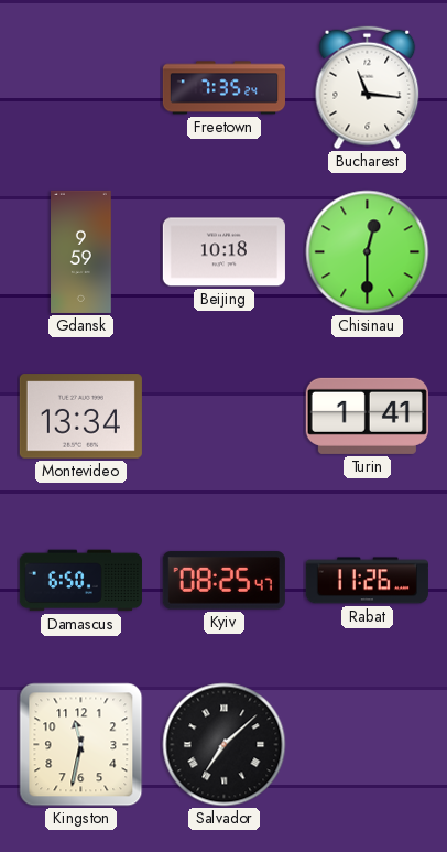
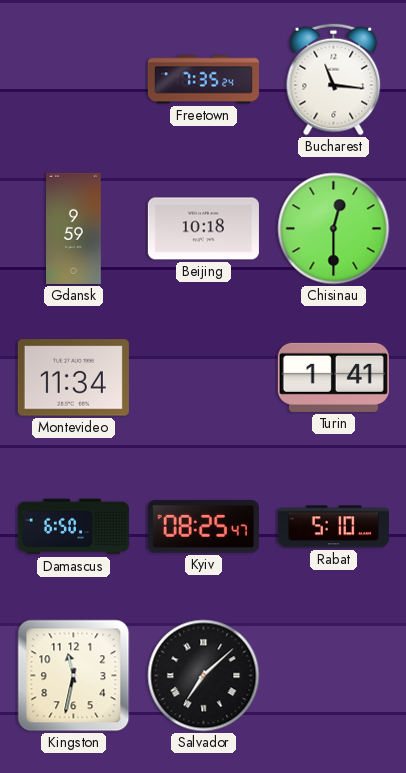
Montevideo: 13:34 -> 11:34
Rabat: 11:26 -> 5:10
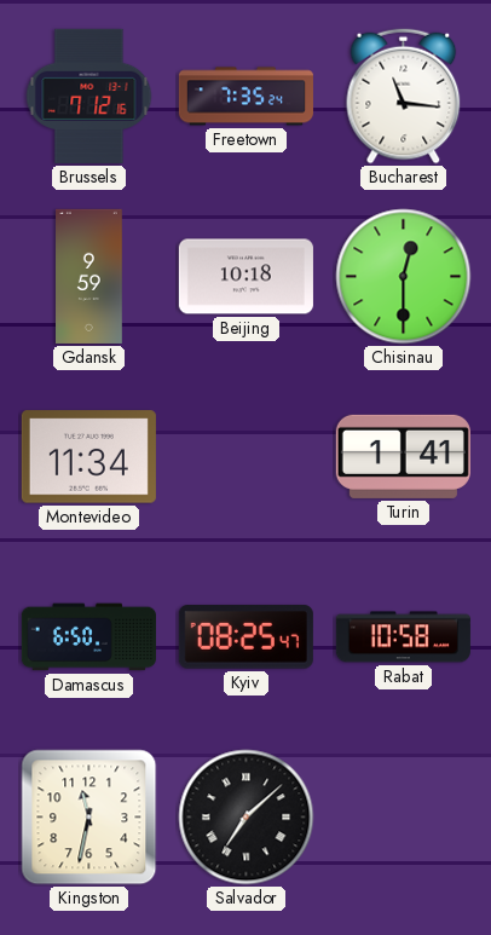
Brussels: none -> 7:12
Rabat: 5:10 -> 10:58
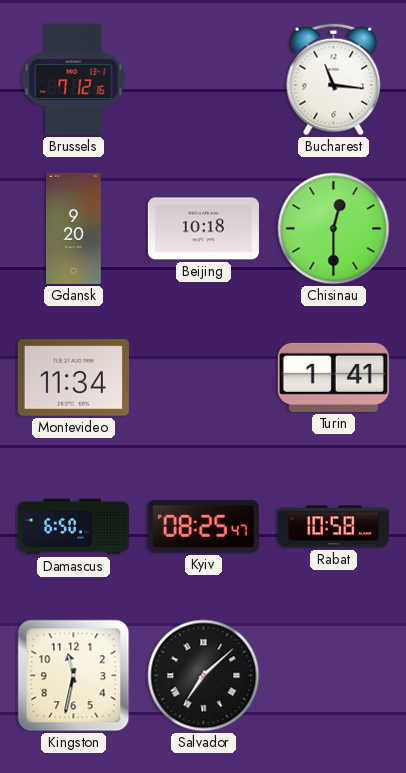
Freetown: 7:35 -> none
Gdansk: 9:59 -> 9:20
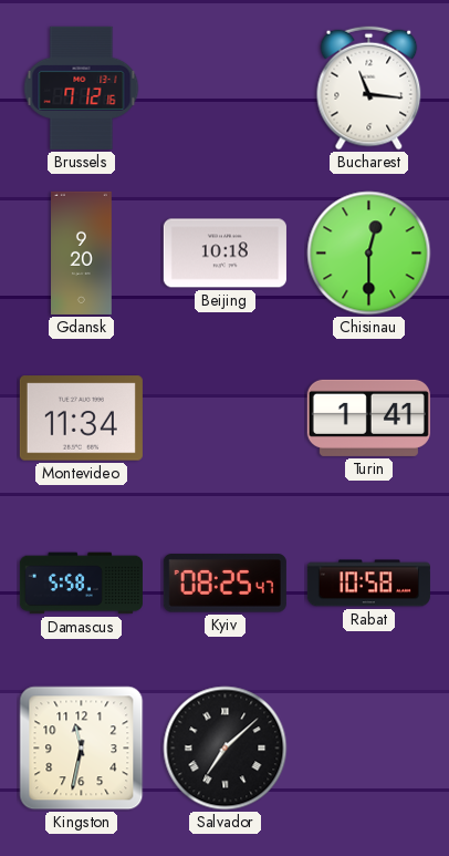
Damascus: 6:50 -> 5:58
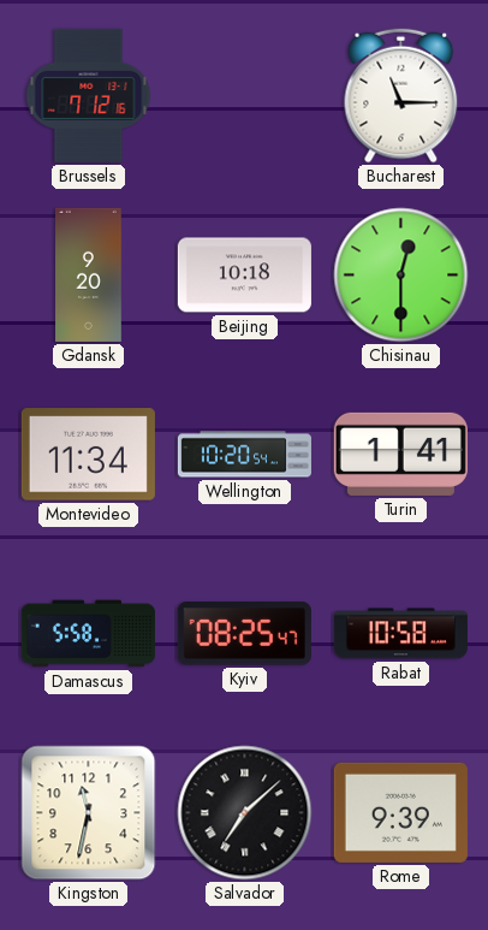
Bucharest: 11:16 -> 11:15
Wellington: none -> 10:20
Rome: none -> 9:39
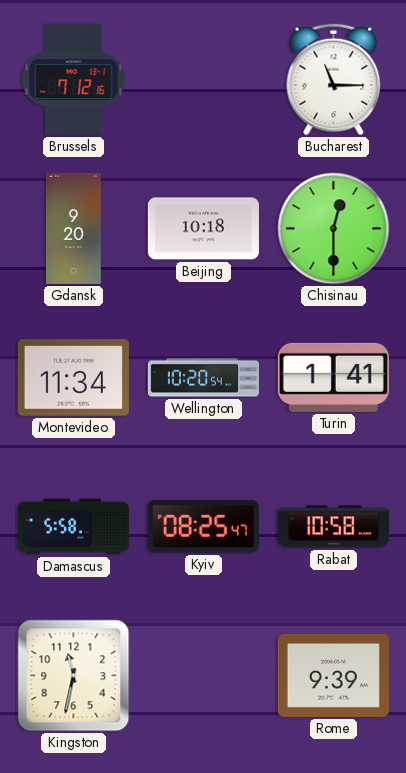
Salvador: 7:08 -> none
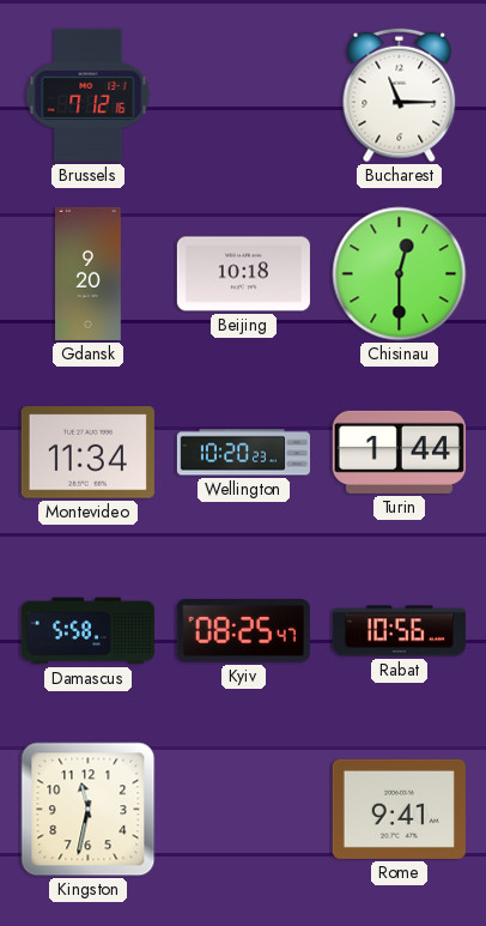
Wellington: 10:20:54 -> 10:20:23
Turin: 1:41 -> 1:44
Rabat: 10:58 -> 10:56
Rome: 9:39 -> 9:41
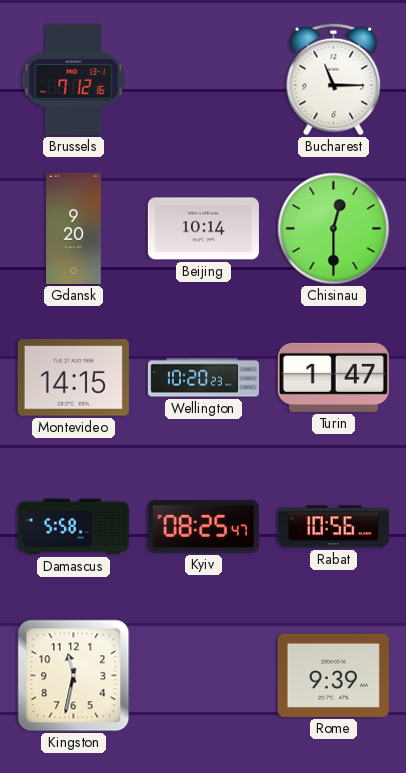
Beijing: 10:18 -> 10:14
Montevideo: 11:34 -> 14:15
Turin: 1:44 -> 1:47
Rome: 9:41 -> 9:39
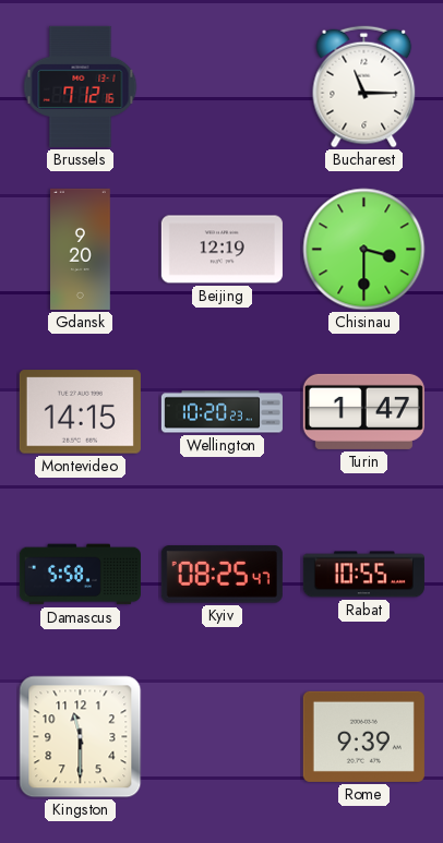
Beijing: 10:14 -> 12:19
Chisinau: 12:30 -> 3:30
Rabat: 10:56 -> 10:55
Kingston: 11:32 -> 11:30
